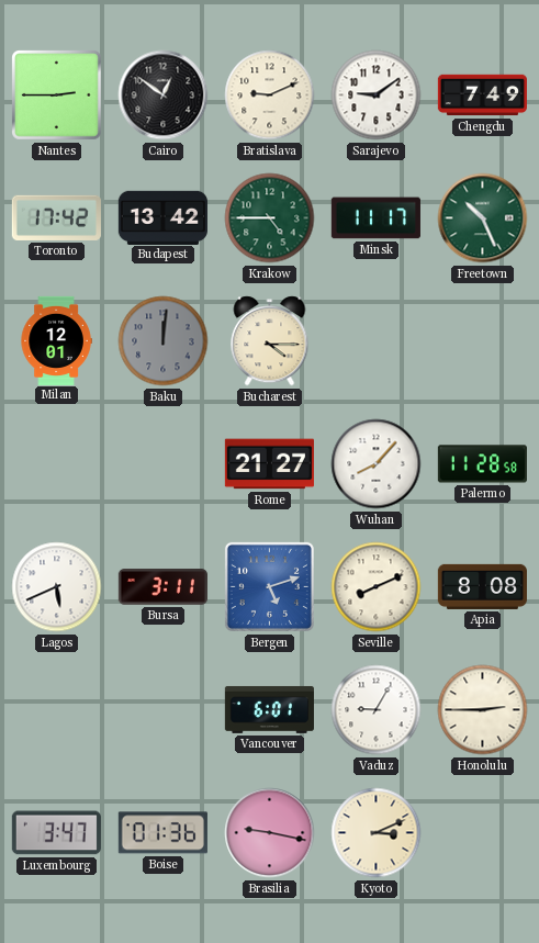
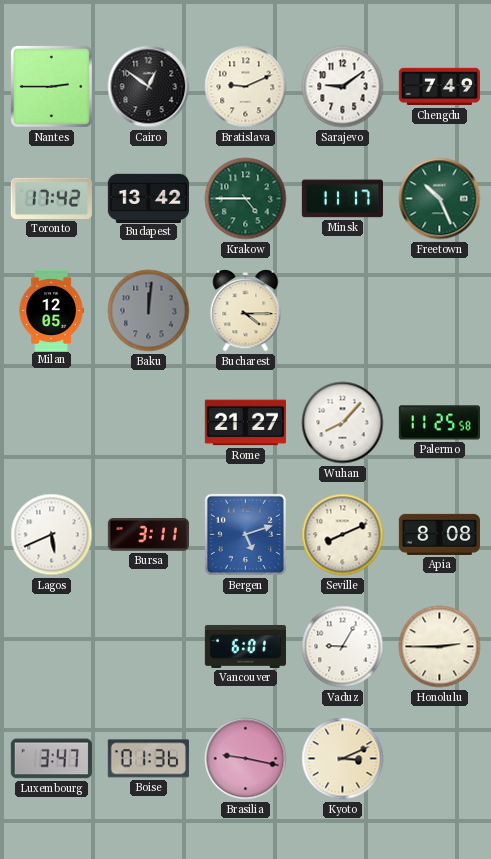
Milan: 12:01 -> 12:05
Palermo: 11:28 -> 11:25
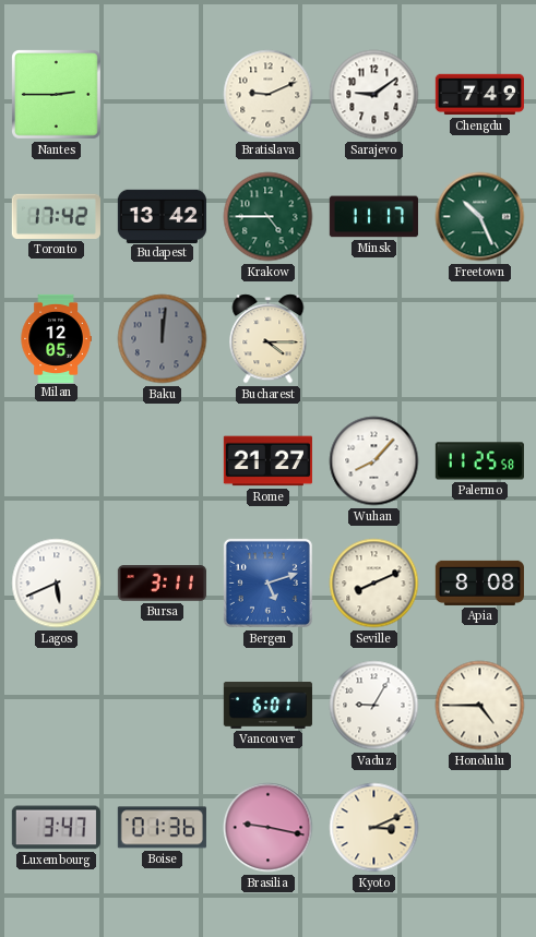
Cairo: 12:51 -> none
Honolulu: 2:45 -> 4:45
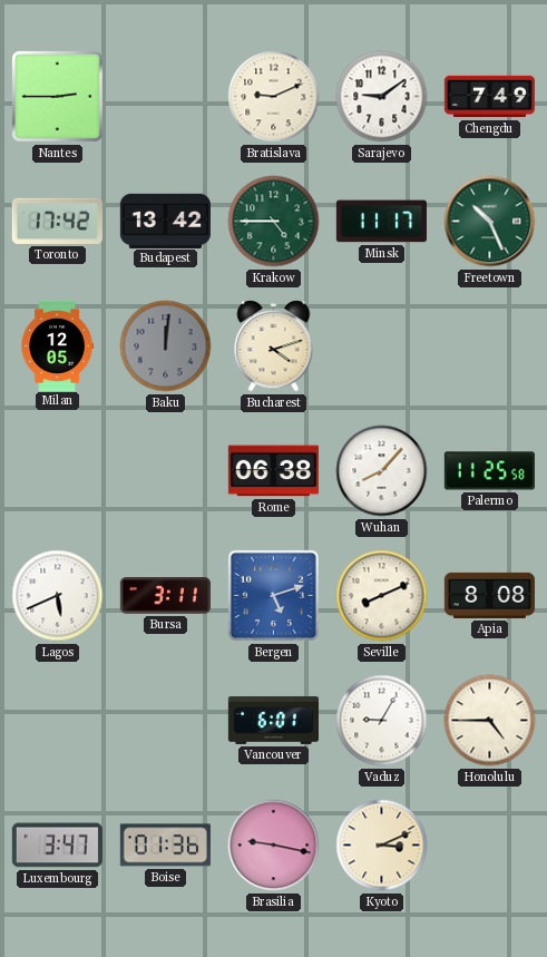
Bucharest: 4:15 -> 4:12
Rome: 21:27 -> 06:38
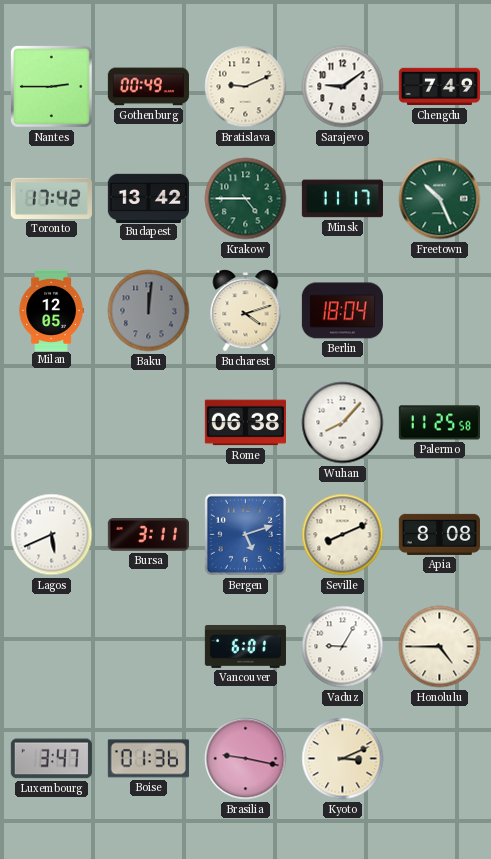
Gothenburg: none -> 00:49
Berlin: none -> 18:04
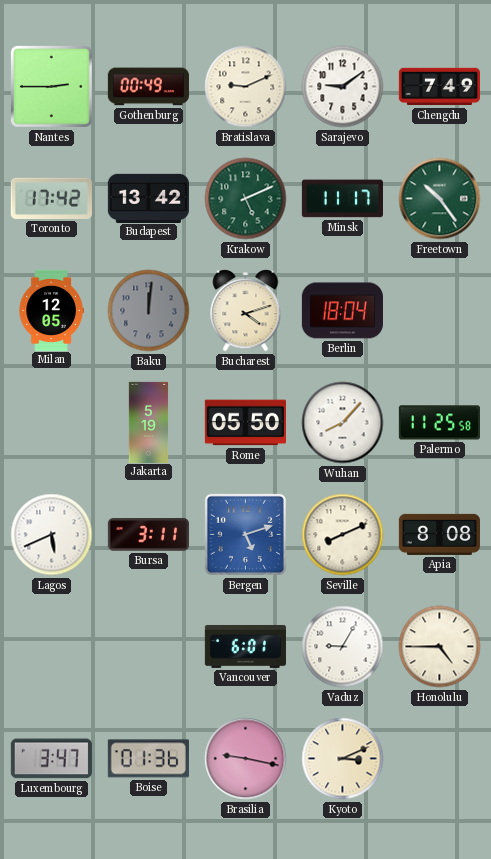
Krakow: 4:45 -> 5:11
Freetown: 10:26 -> 10:24
Jakarta: none -> 5:19
Rome: 06:38 -> 05:50
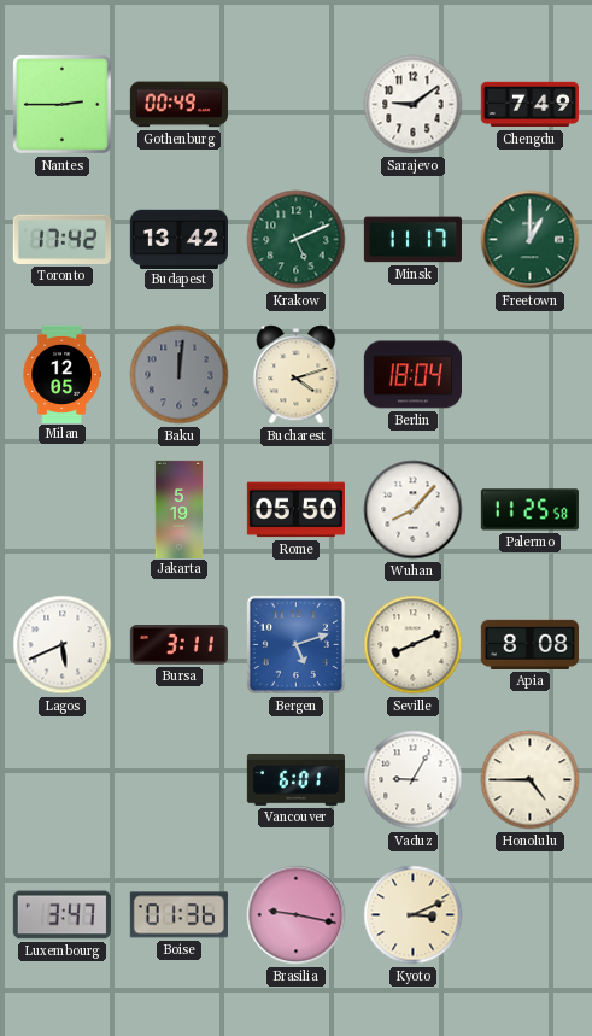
Bratislava: 9:11 -> none
Freetown: 10:24 -> 1:00
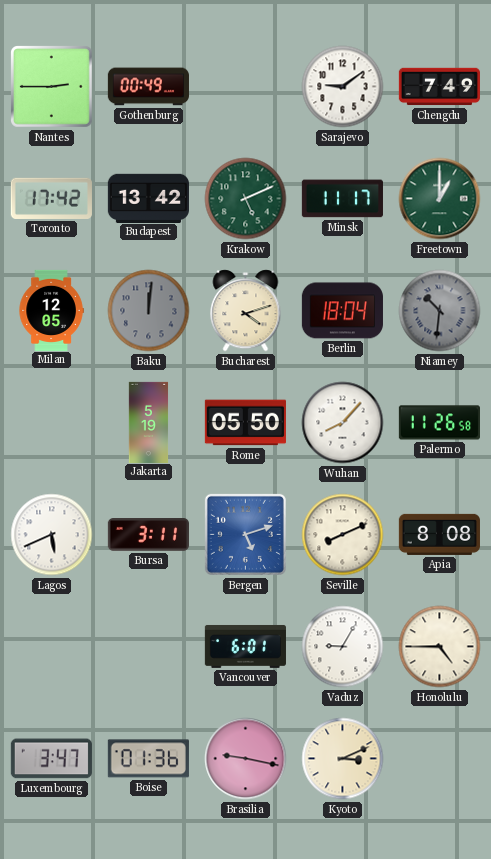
Niamey: none -> 10:31
Palermo: 11:25 -> 11:26
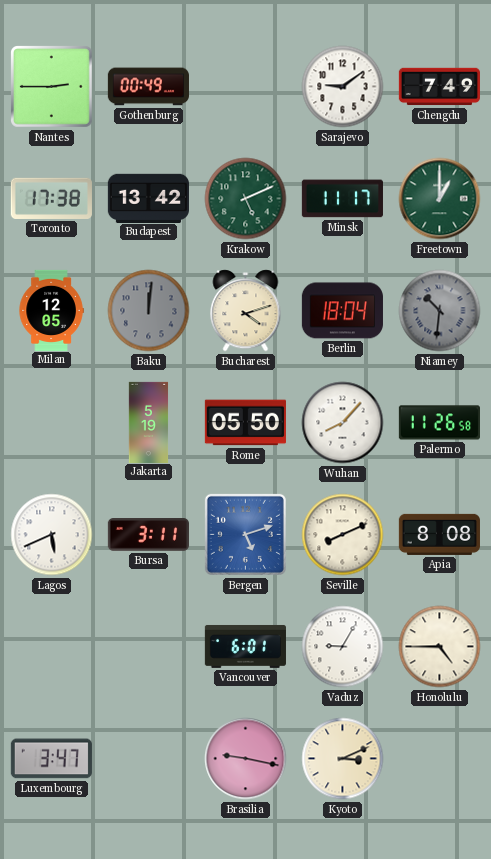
Toronto: 17:42 -> 17:38
Boise: 01:36 -> none
